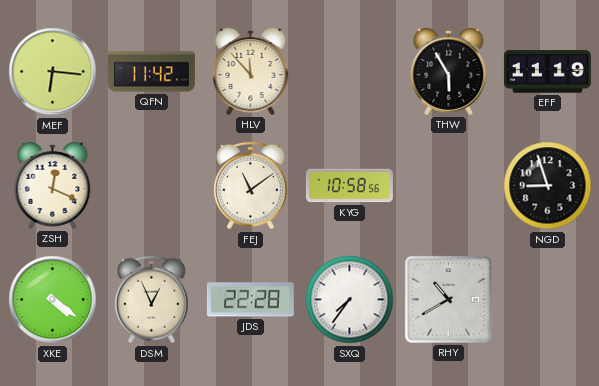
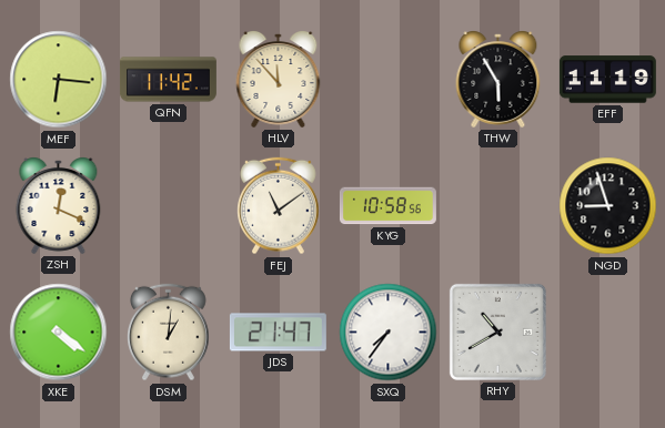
DSM: 12:56 -> 1:01
JDS: 22:28 -> 21:47
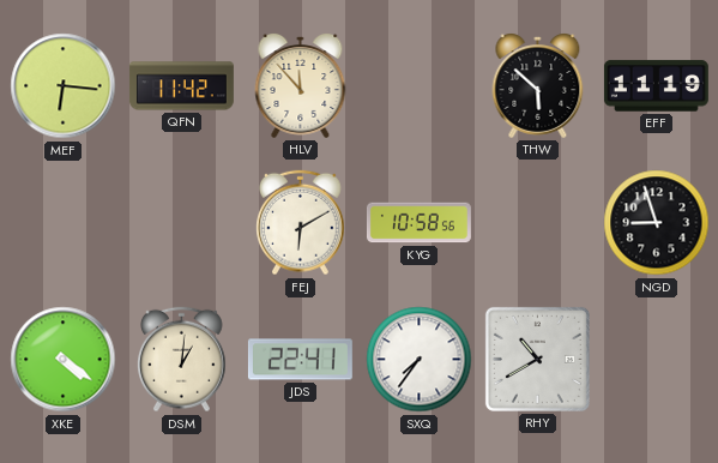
THW: 5:55 -> 5:52
ZSH: 12:19 -> none
FEJ: 11:09 -> 6:10
JDS: 21:47 -> 22:41
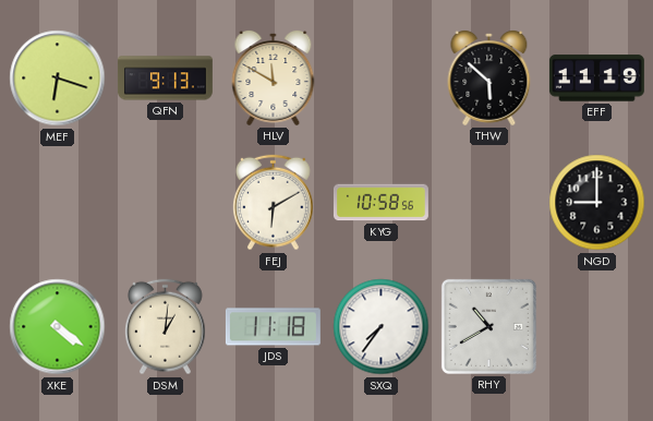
MEF: 6:16 -> 6:18
QFN: 11:42 -> 9:13
HLV: 11:53 -> 11:50
NGD: 8:57 -> 9:00
JDS: 22:41 -> 11:18
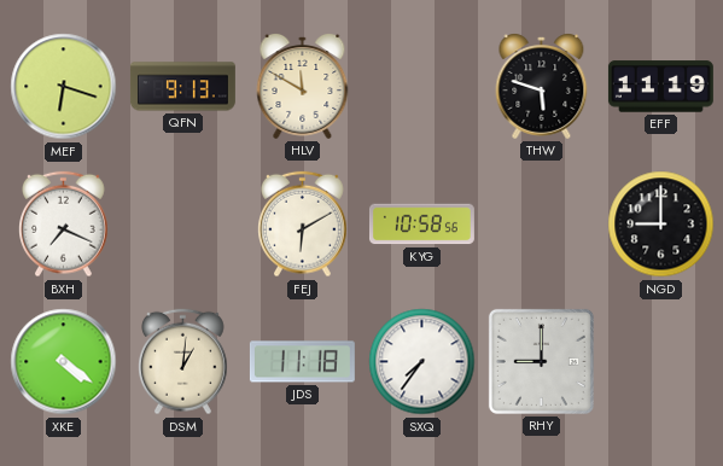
THW: 5:52 -> 5:48
BXH: none -> 7:19
RHY: 10:40 -> 9:00
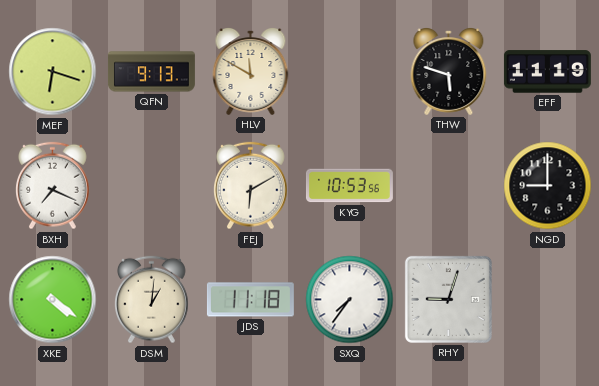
KYG: 10:58 -> 10:53
RHY: 9:00 -> 9:03
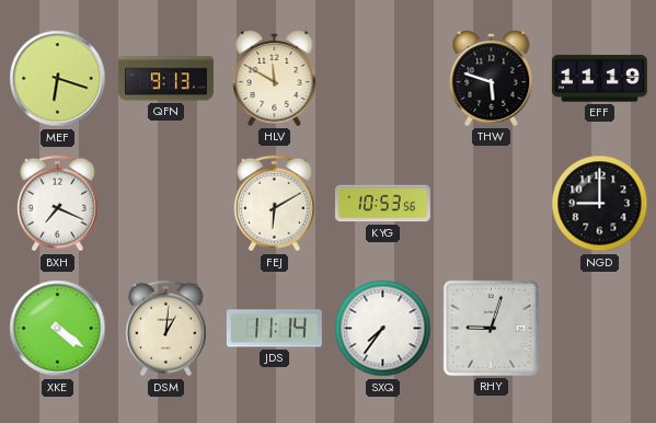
JDS: 11:18 -> 11:14
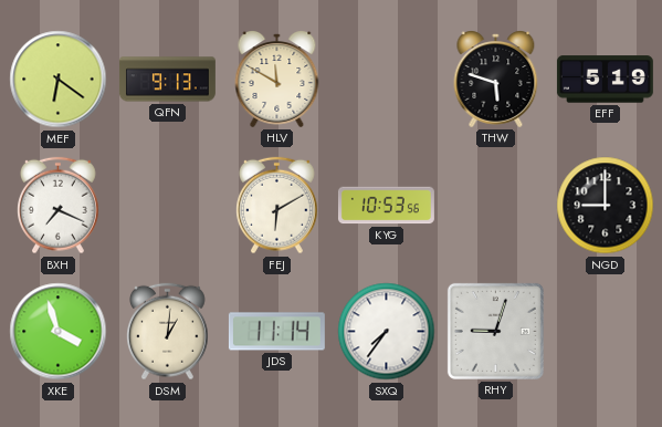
MEF: 6:18 -> 6:21
EFF: 11:19 -> 5:19
XKE: 4:21 -> 3:57
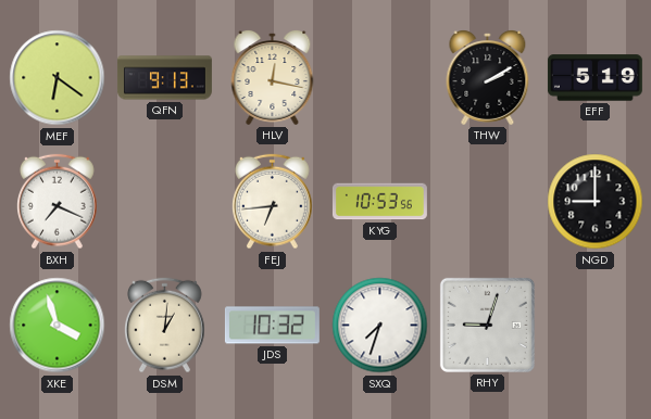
HLV: 11:50 -> 12:17
THW: 5:48 -> 2:10
FEJ: 6:10 -> 6:44
JDS: 11:14 -> 10:32
SXQ: 7:36 -> 7:33
